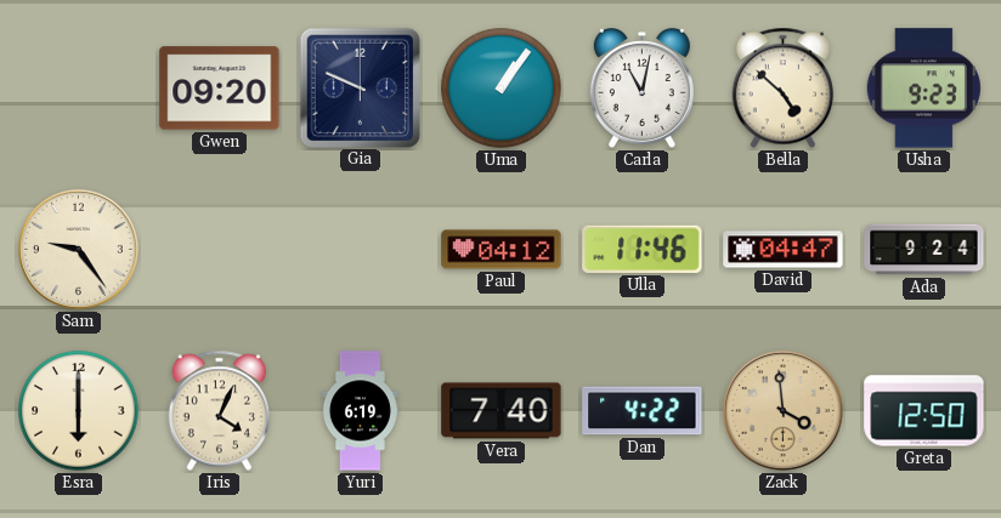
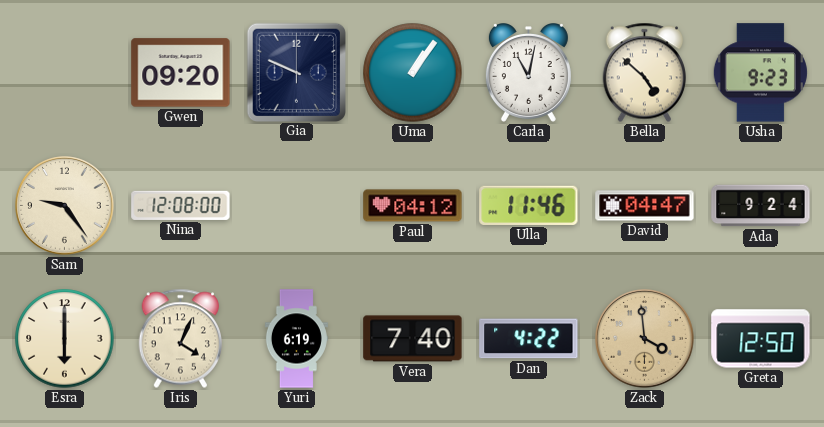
Nina: none -> 12:08
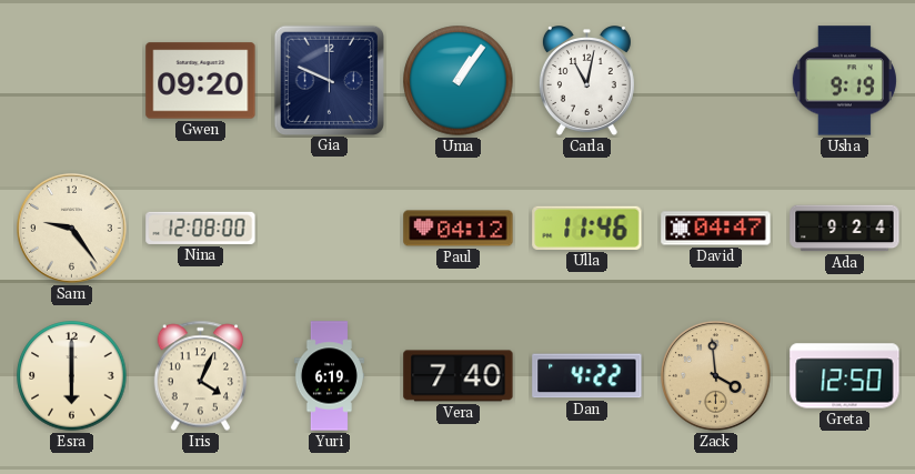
Bella: 4:52 -> none
Usha: 9:23 -> 9:19
